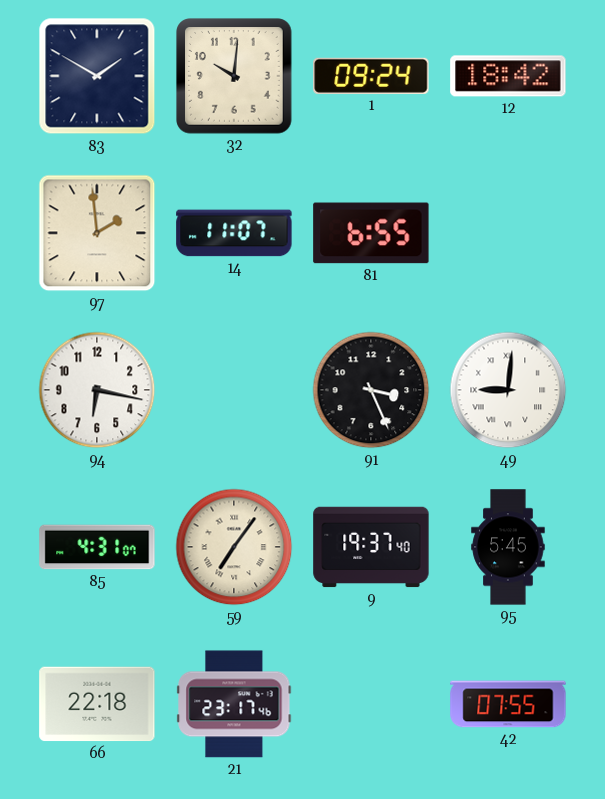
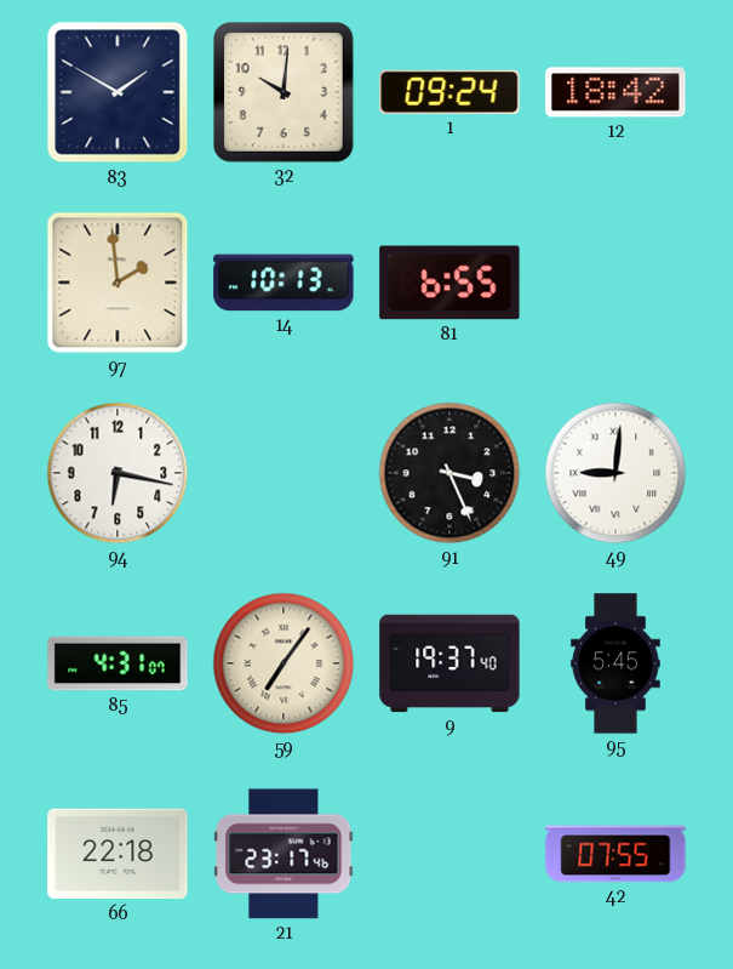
14: 11:07 -> 10:13
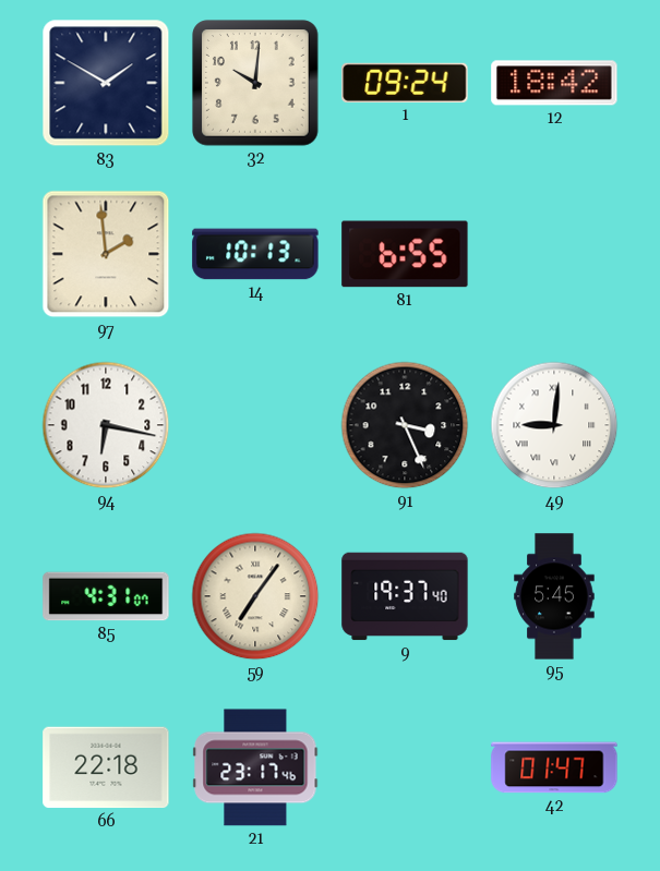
42: 07:55 -> 01:47
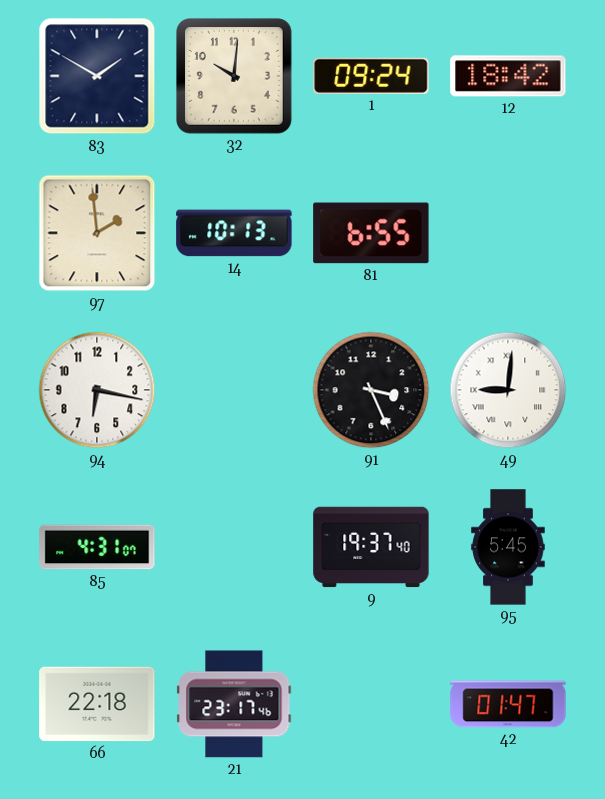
59: 7:06 -> none
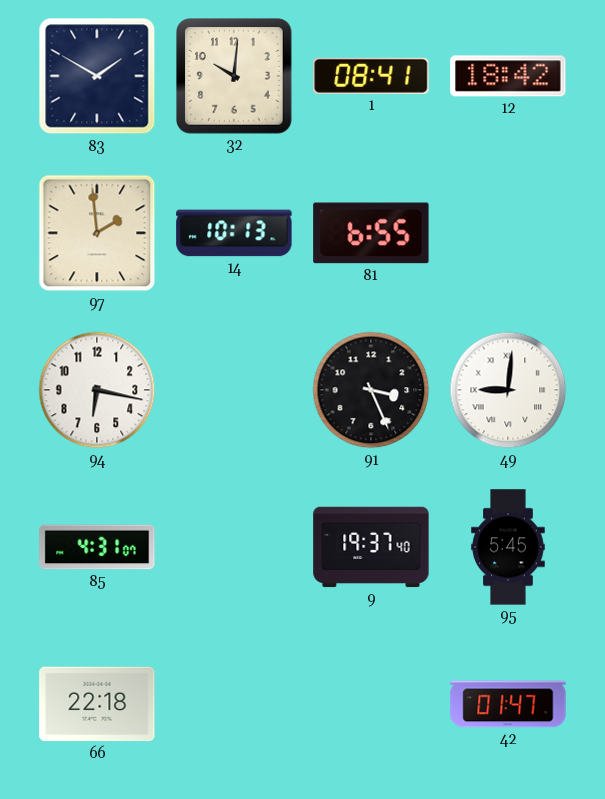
1: 09:24 -> 08:41
21: 23:17 -> none
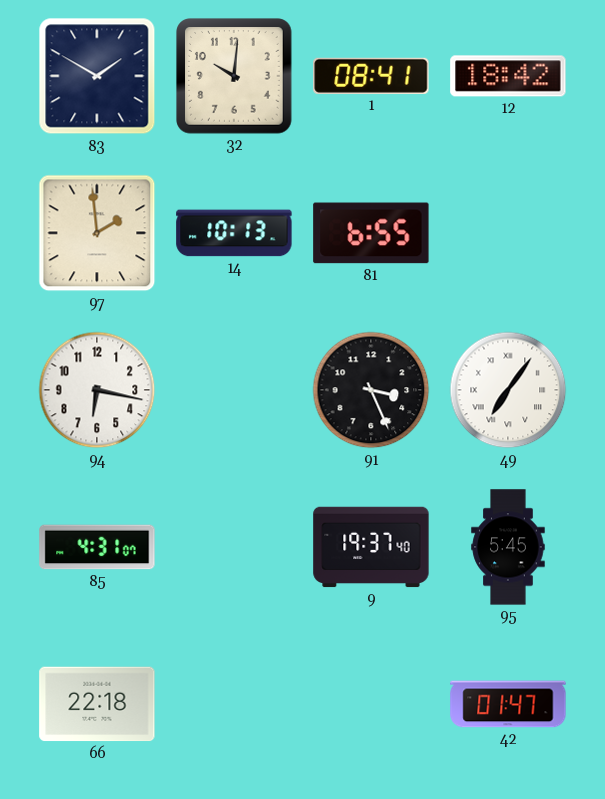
49: 9:01 -> 7:06
